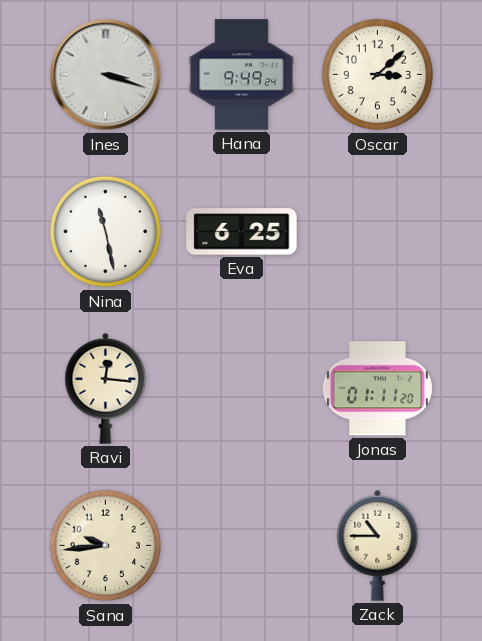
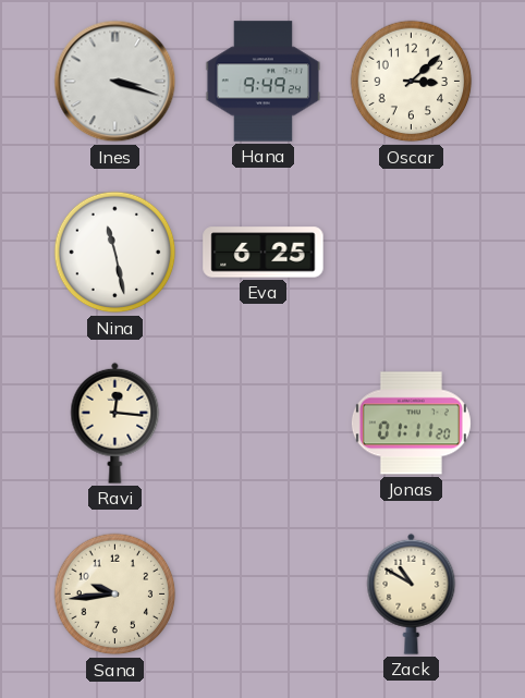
Zack: 10:45 -> 10:50
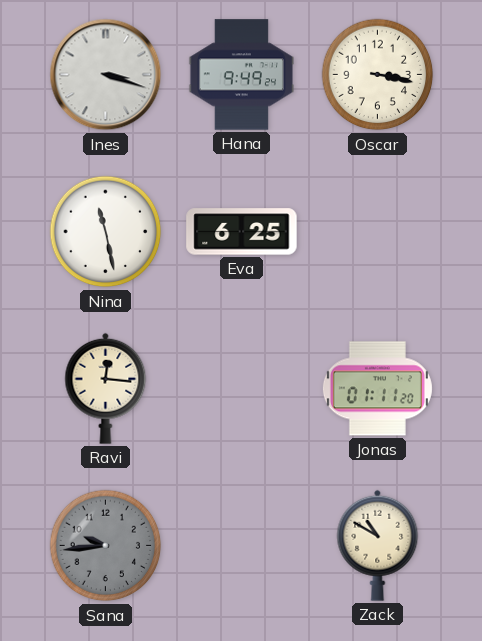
Oscar: 3:08 -> 3:17
Sana dial: cream -> grey
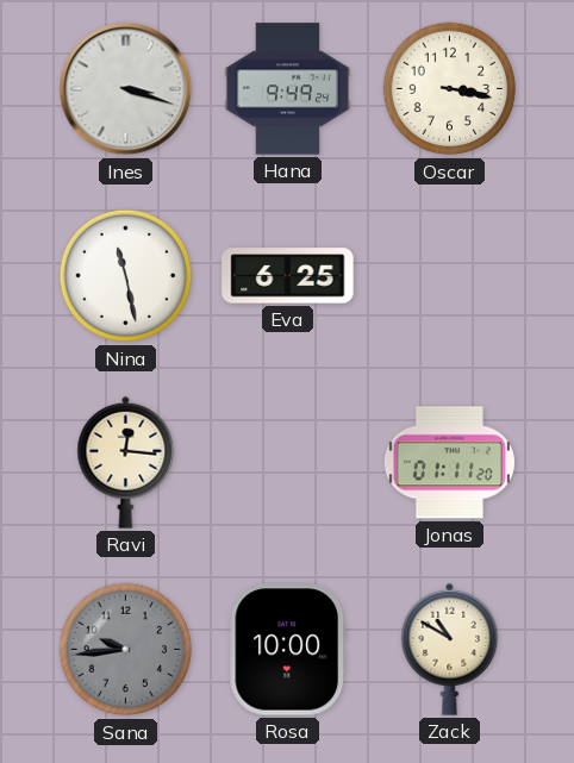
Rosa: none -> 10:00
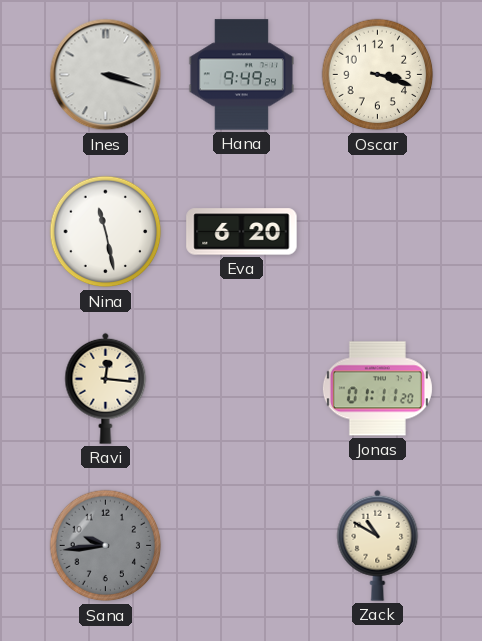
Oscar: 3:17 -> 3:18
Eva: 6:25 -> 6:20
Rosa: 10:00 -> none
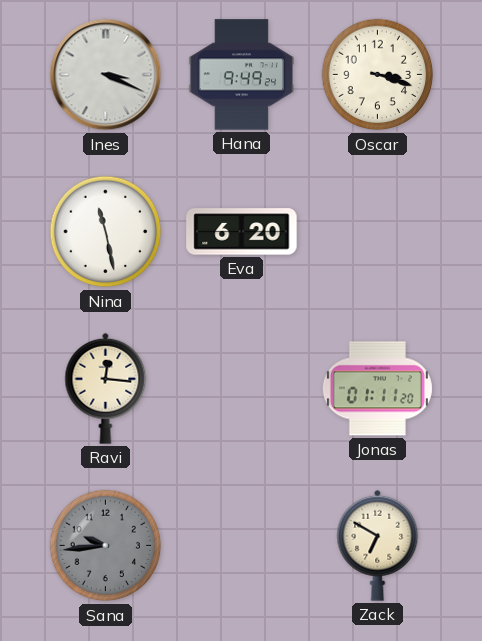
Ines: 3:18 -> 3:19
Zack: 10:50 -> 6:50
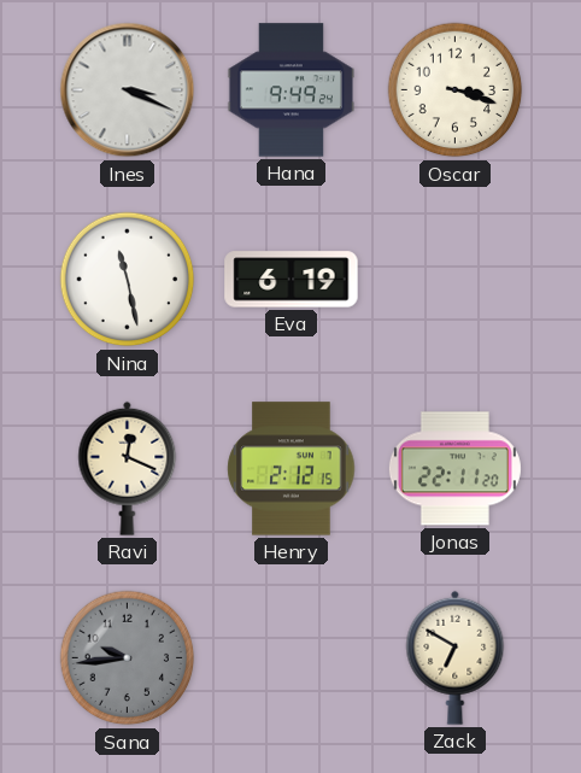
Eva: 6:20 -> 6:19
Ravi: 12:16 -> 12:19
Henry: none -> 2:12
Jonas: 01:11 -> 22:11
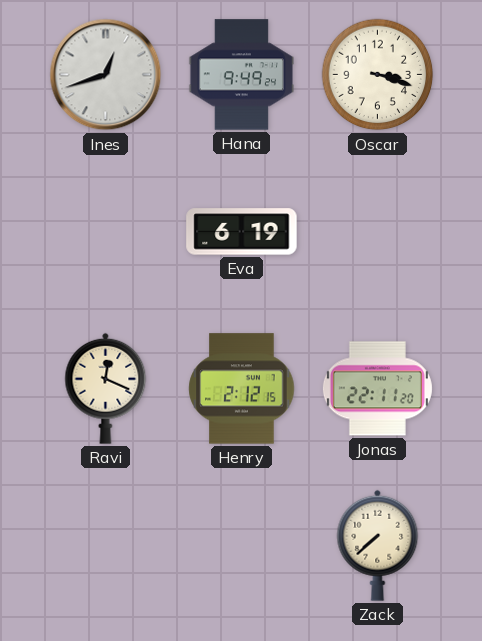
Ines: 3:19 -> 12:42
Nina: 11:28 -> none
Sana: 9:44 -> none
Zack: 6:50 -> 7:38
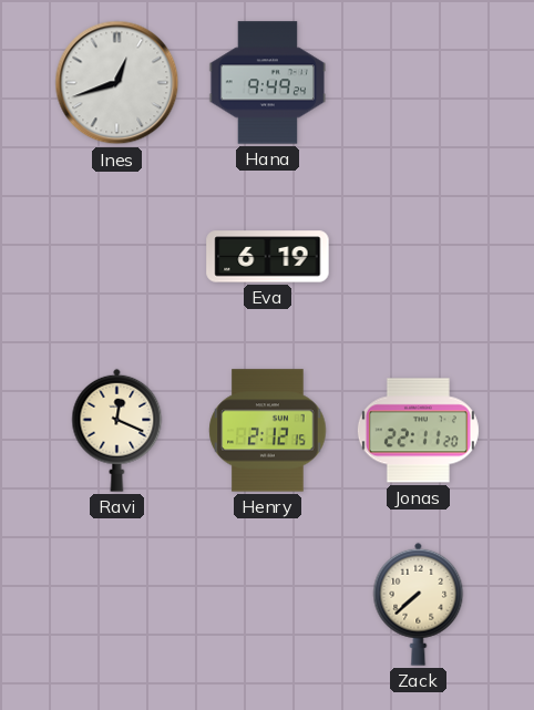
Oscar: 3:18 -> none
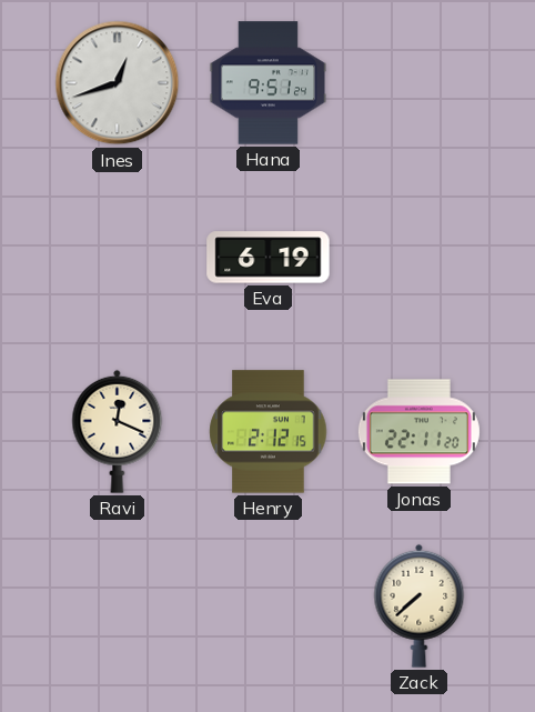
Hana: 9:49 -> 9:51
